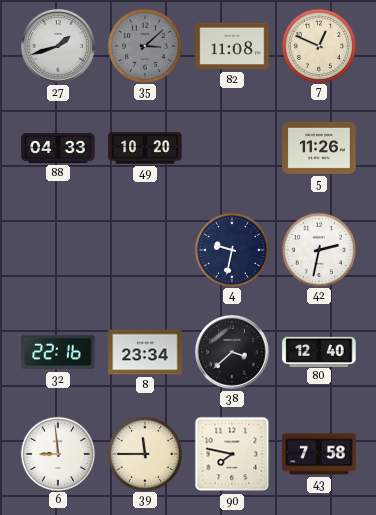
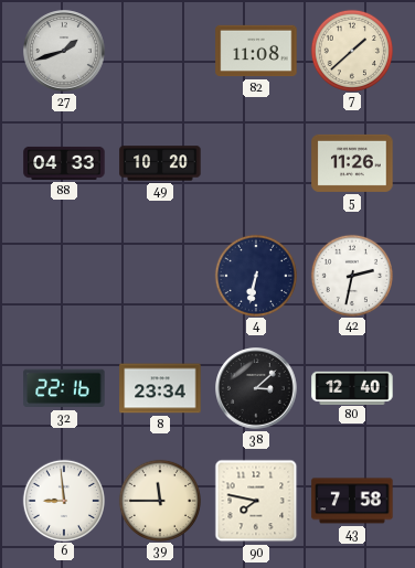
35: 3:08 -> none
7: 12:49 -> 1:38
4: 9:32 -> 6:32
38: 3:38 -> 3:08
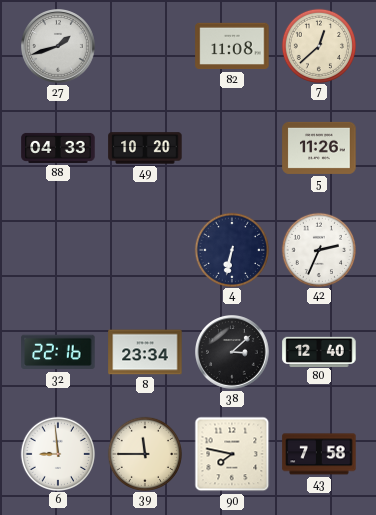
7: 1:38 -> 12:38
42: 2:32 -> 2:34
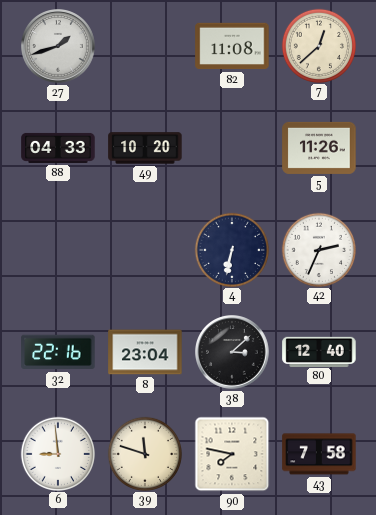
8: 23:34 -> 23:04
39: 11:45 -> 11:48
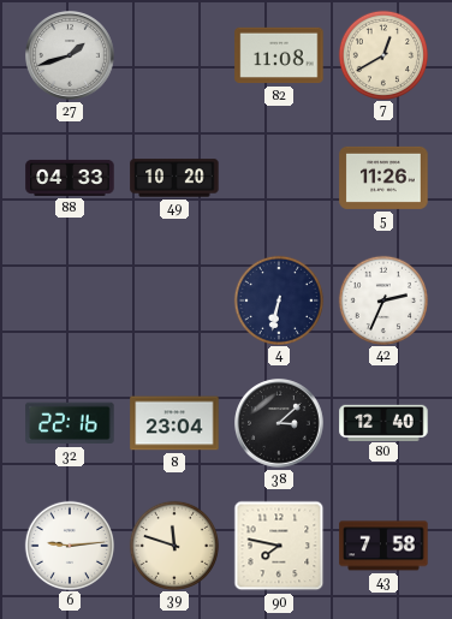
7: 12:38 -> 12:40
6: 8:59 -> 9:14
